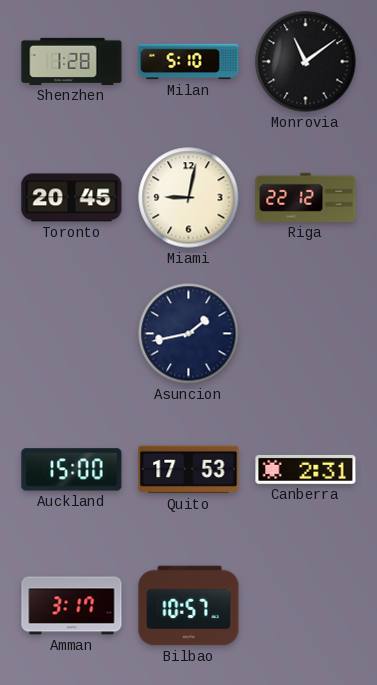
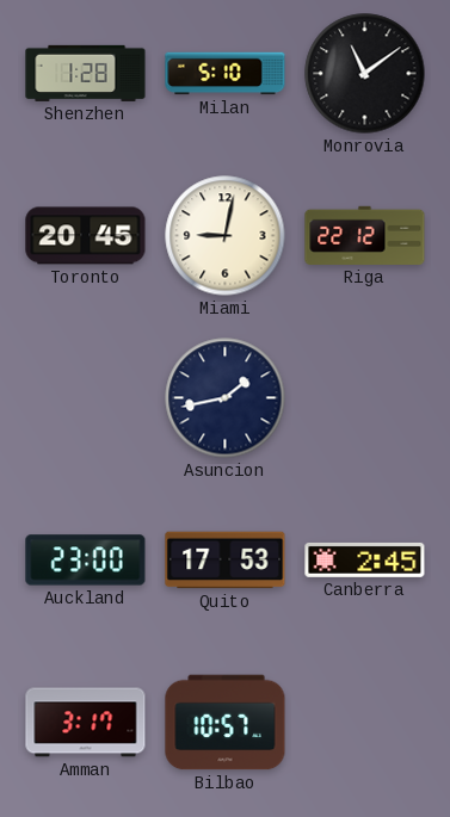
Auckland: 15:00 -> 23:00
Canberra: 2:31 -> 2:45
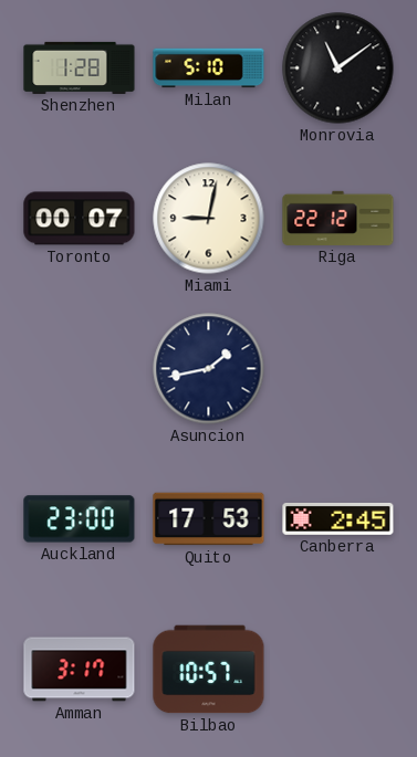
Toronto: 20:45 -> 00:07
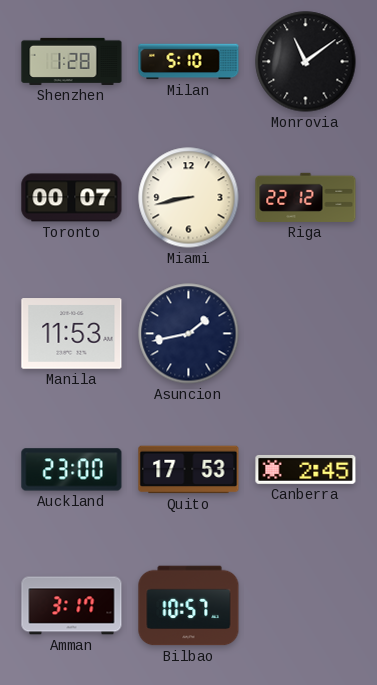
Miami: 9:02 -> 8:43
Manila: none -> 11:53
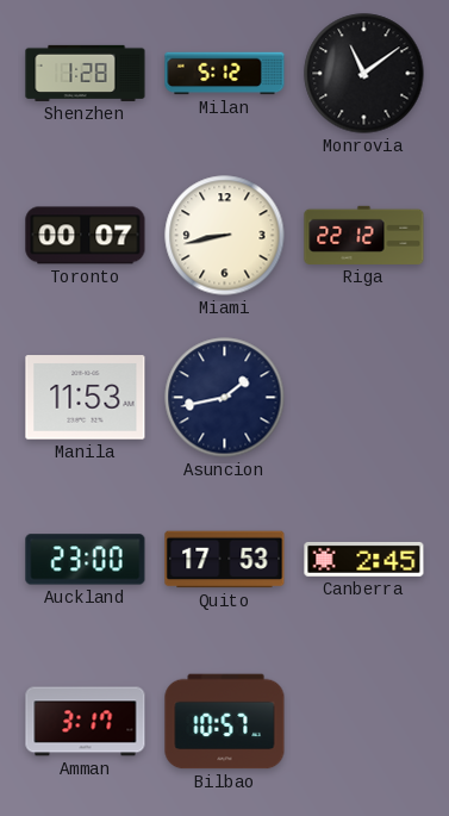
Milan: 5:10 -> 5:12
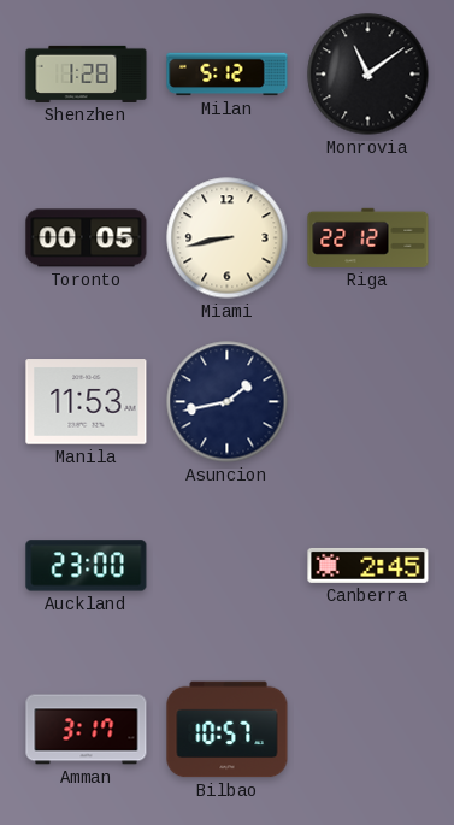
Toronto: 00:07 -> 00:05
Quito: 17:53 -> none
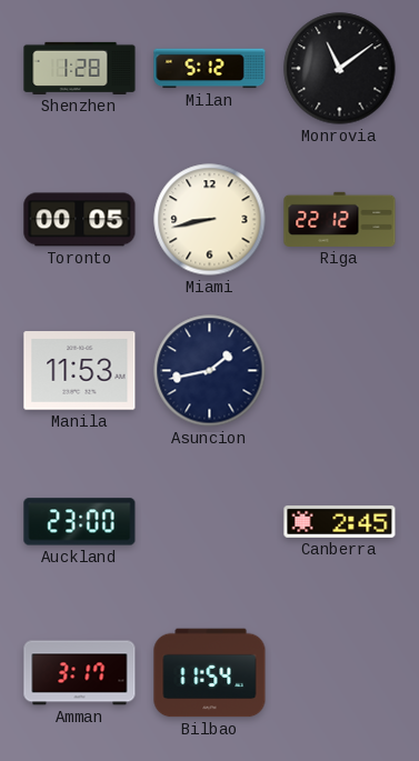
Bilbao: 10:57 -> 11:54
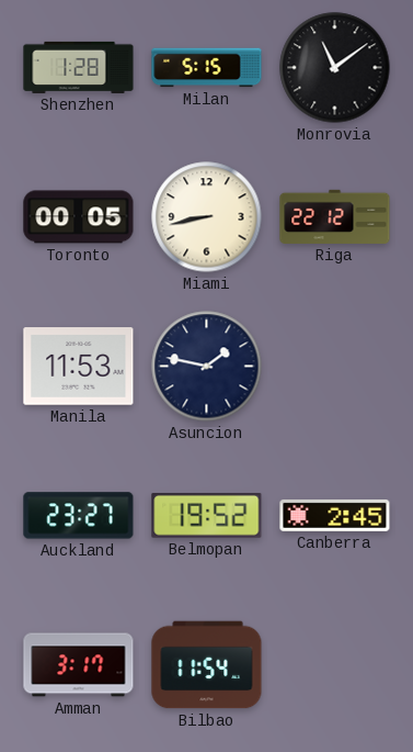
Milan: 5:12 -> 5:15
Asuncion: 1:43 -> 1:47
Auckland: 23:00 -> 23:27
Belmopan: none -> 19:52
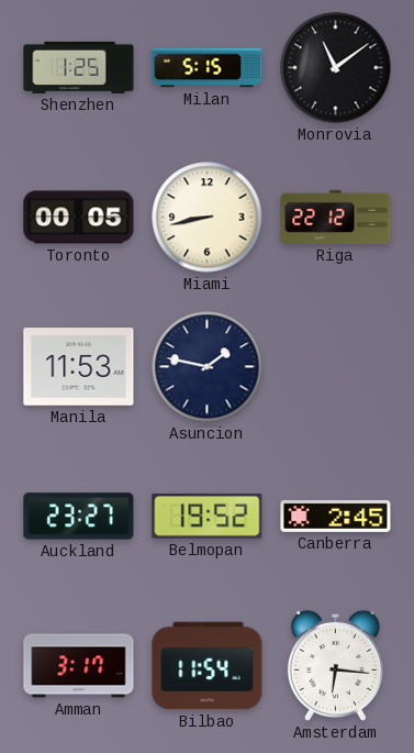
Shenzhen: 1:28 -> 1:25
Amsterdam: none -> 6:16
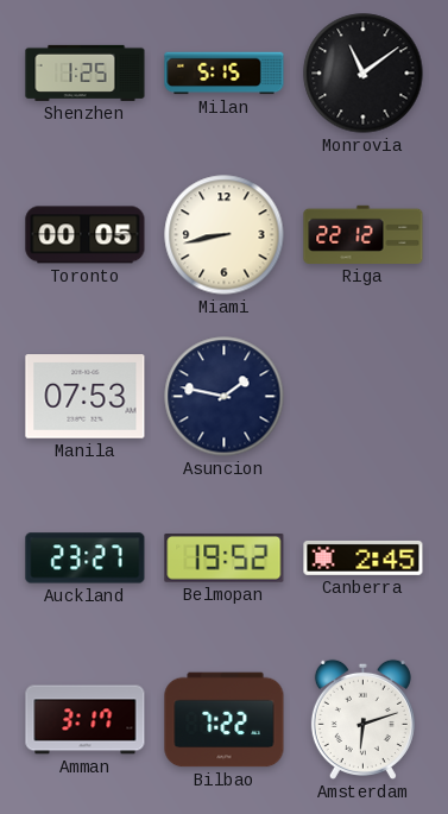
Manila: 11:53 -> 07:53
Bilbao: 11:54 -> 7:22
Amsterdam: 6:16 -> 6:12
